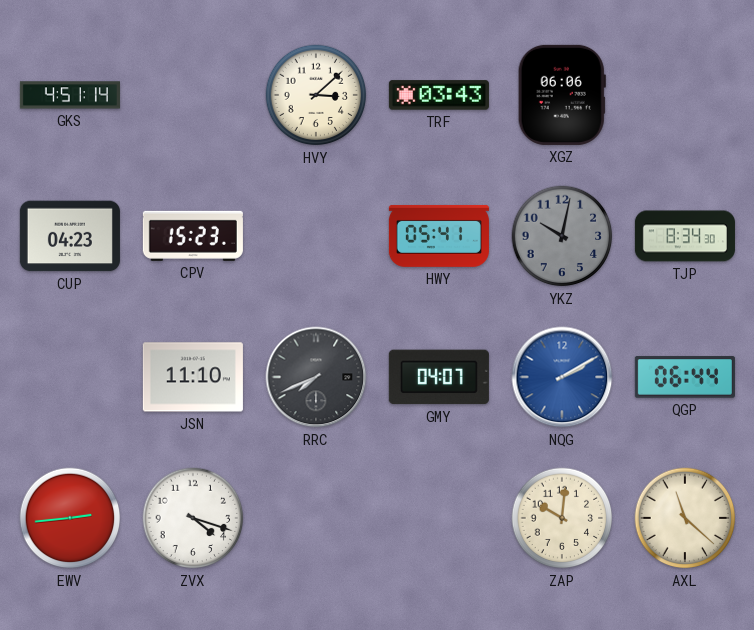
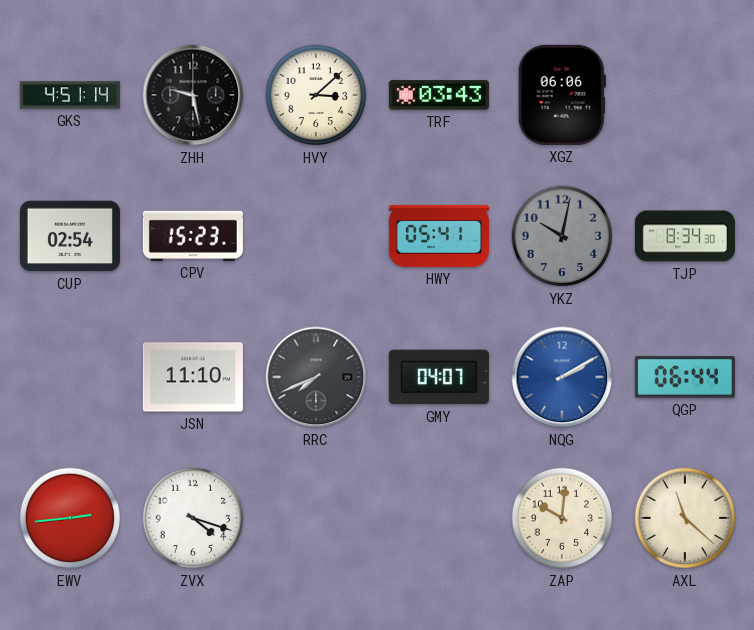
ZHH: none -> 9:28
CUP: 04:23 -> 02:54
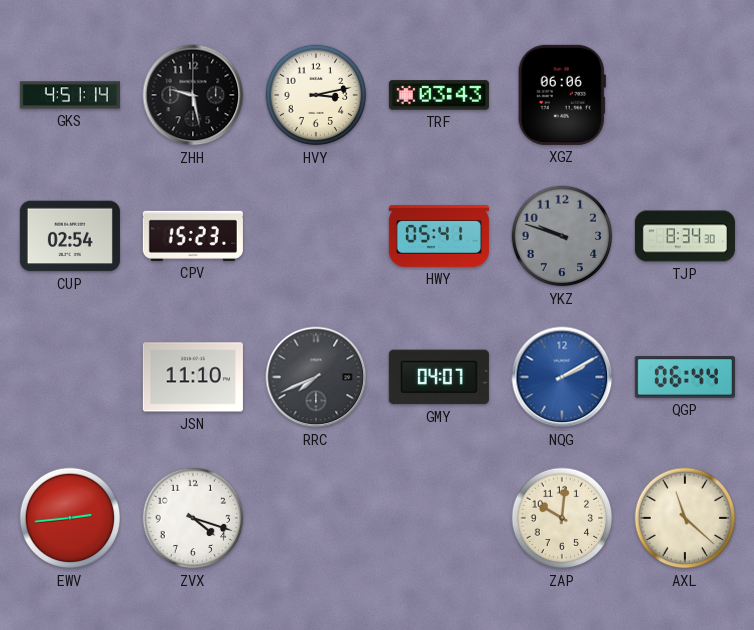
HVY: 3:08 -> 3:13
YKZ: 10:02 -> 9:48
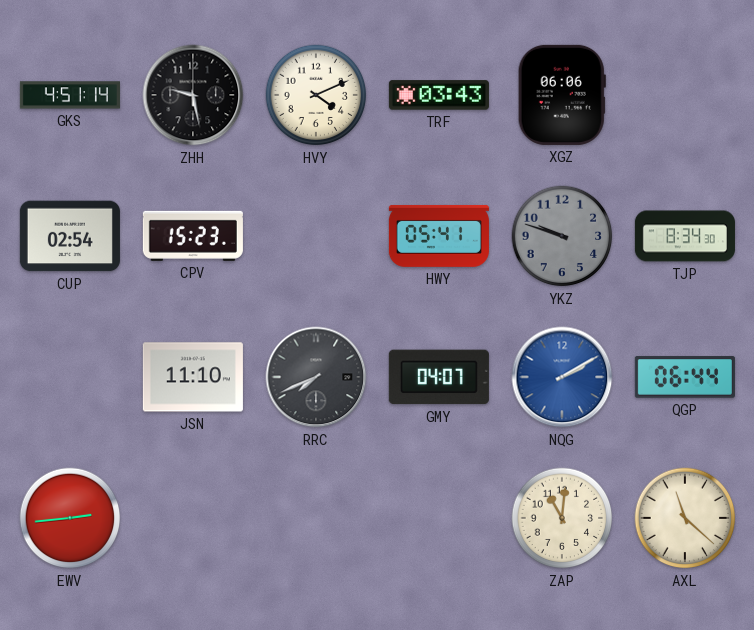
HVY: 3:13 -> 4:11
ZVX: 4:18 -> none
ZAP: 10:01 -> 11:01
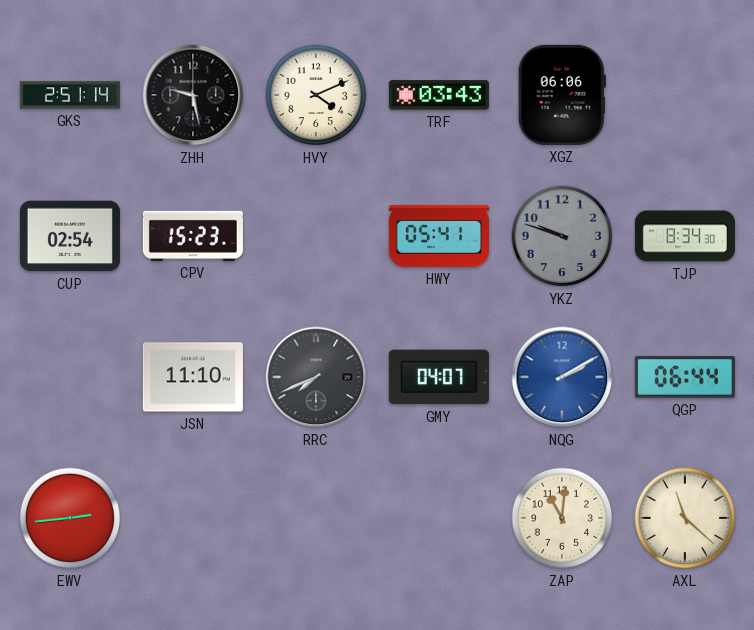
GKS: 4:51 -> 2:51
